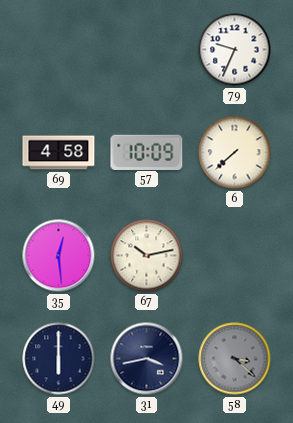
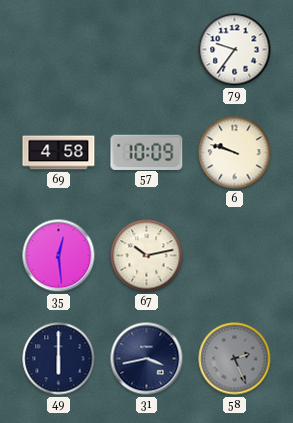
79: 9:34 -> 9:36
6: 7:38 -> 9:48
58: 3:22 -> 2:26
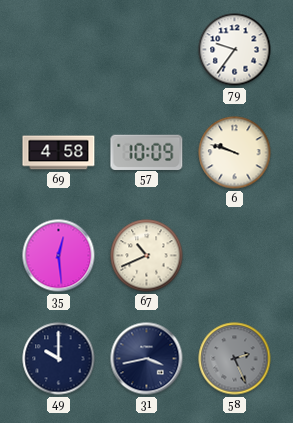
67: 10:13 -> 10:41
49: 6:00 -> 10:00
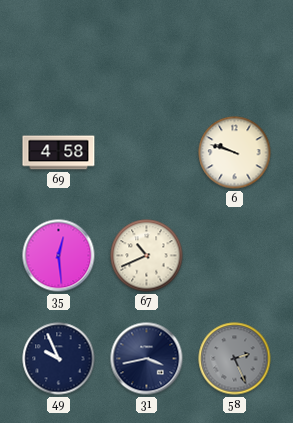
79: 9:36 -> none
57: 10:09 -> none
49: 10:00 -> 9:56
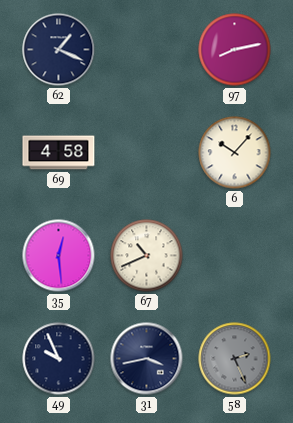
62: none -> 1:19
97: none -> 8:13
6: 9:48 -> 10:07
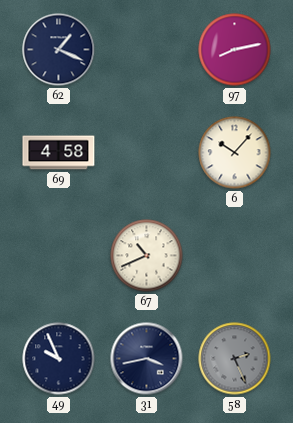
35: 12:29 -> none
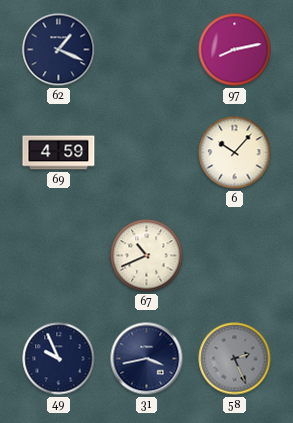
69: 4:58 -> 4:59
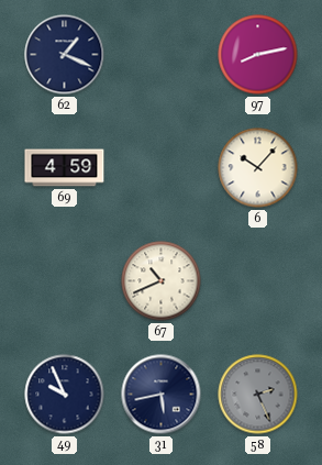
31: 3:43 -> 5:43
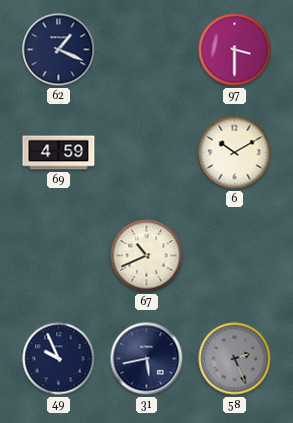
97: 8:13 -> 3:30
6: 10:07 -> 10:10
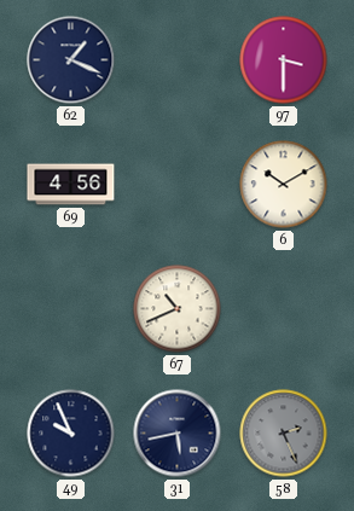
69: 4:59 -> 4:56
